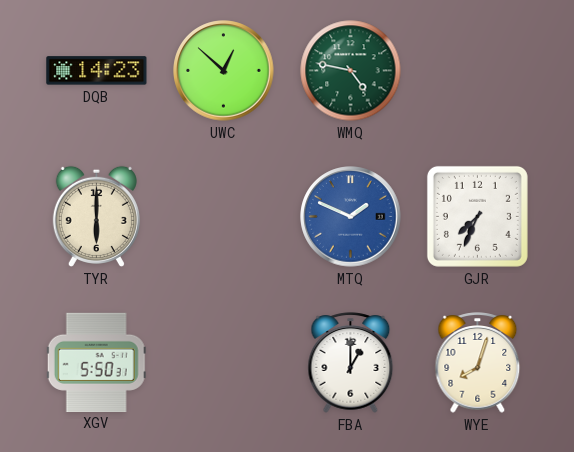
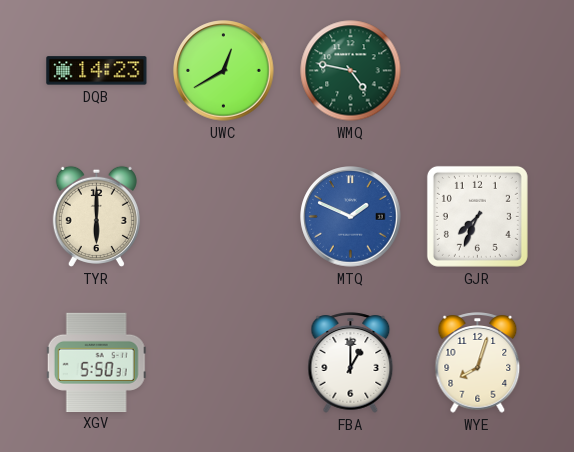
UWC: 12:52 -> 12:40
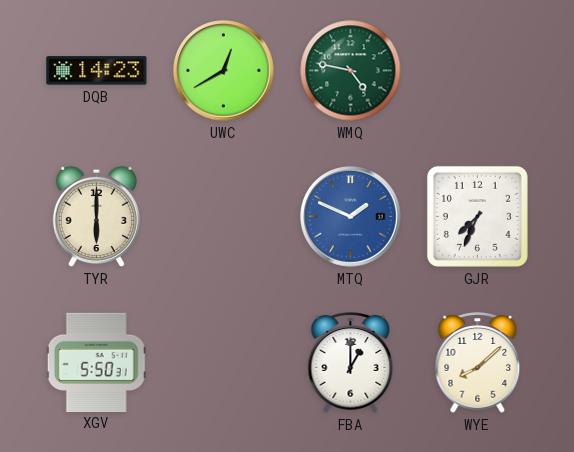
WYE: 8:03 -> 8:08
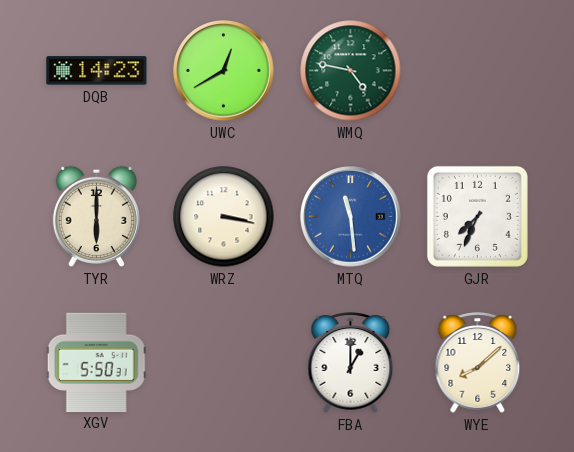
WRZ: none -> 3:17
MTQ: 1:49 -> 11:29
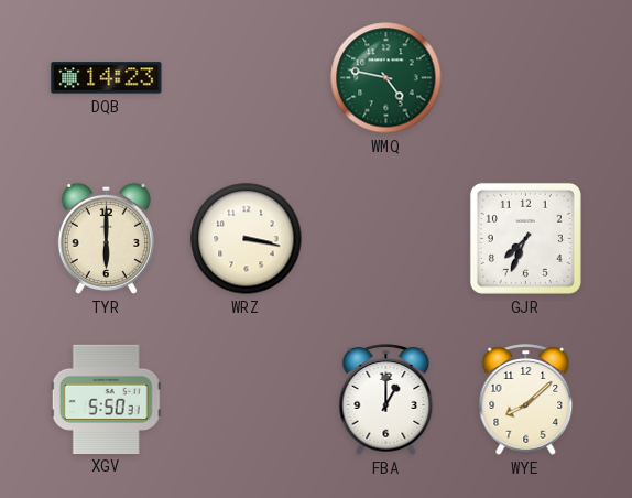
UWC: 12:40 -> none
MTQ: 11:29 -> none
